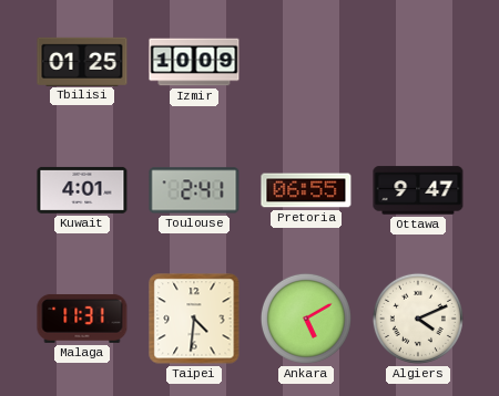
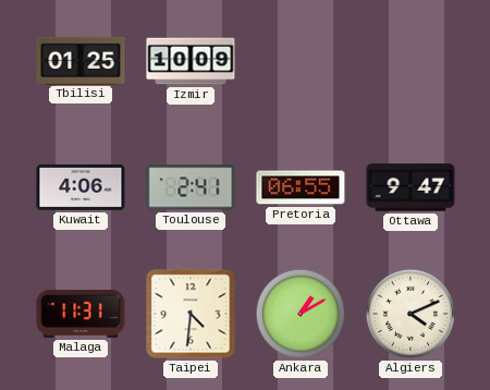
Kuwait: 4:01 -> 4:06
Ankara: 5:10 -> 1:10
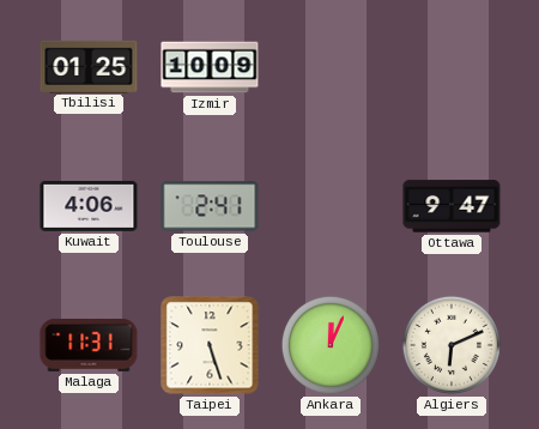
Pretoria: 06:55 -> none
Taipei: 4:31 -> 5:27
Ankara: 1:10 -> 12:04
Algiers: 4:11 -> 6:11
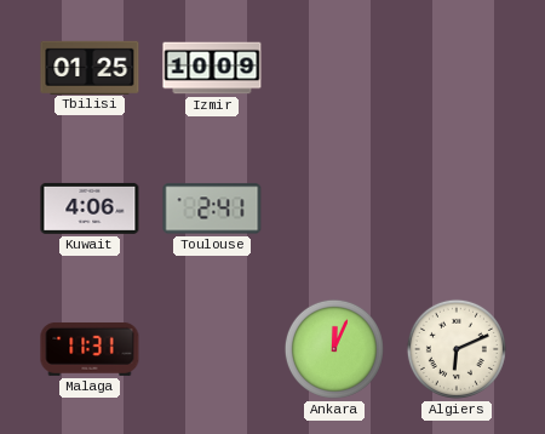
Ottawa: 9:47 -> none
Taipei: 5:27 -> none
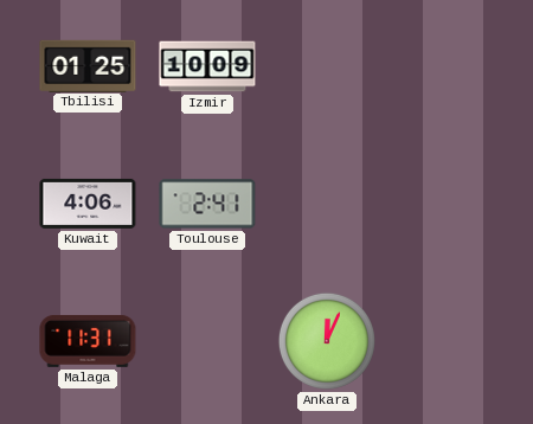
Algiers: 6:11 -> none
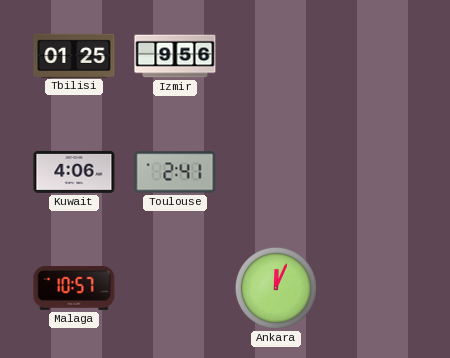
Izmir: 10:09 -> 9:56
Malaga: 11:31 -> 10:57
